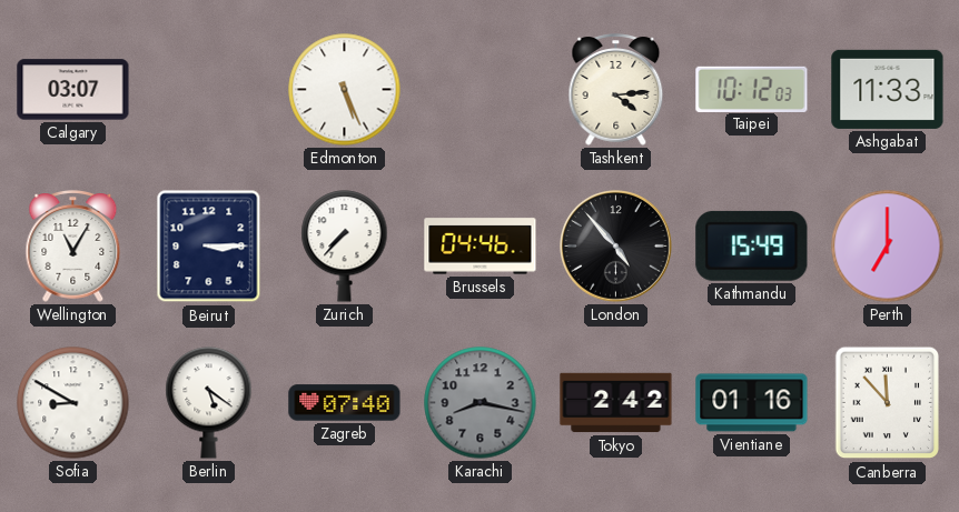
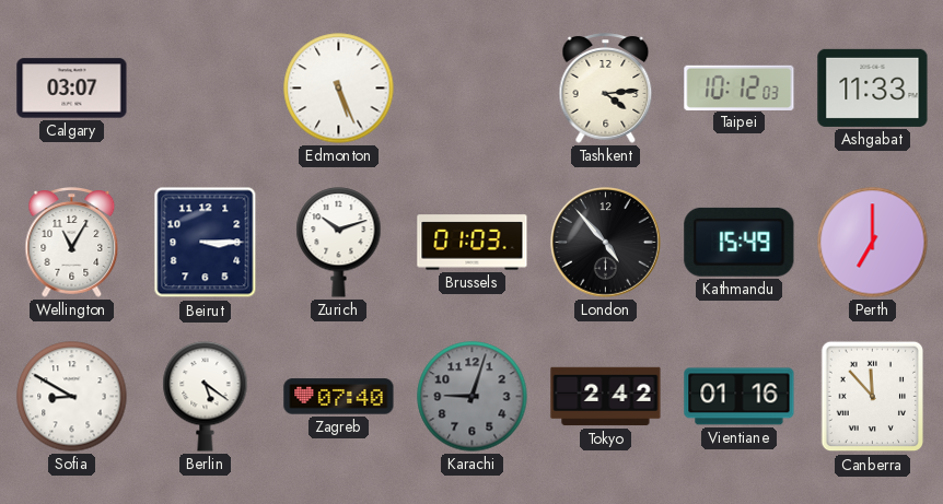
Zurich: 7:37 -> 10:12
Brussels: 04:46 -> 01:03
Karachi: 8:17 -> 9:03
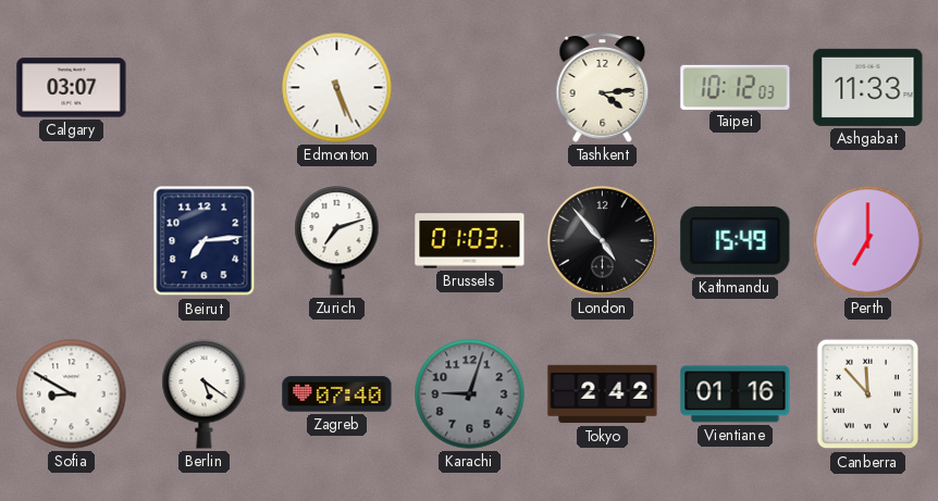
Wellington: 11:05 -> none
Beirut: 3:15 -> 7:14
Zurich: 10:12 -> 7:12
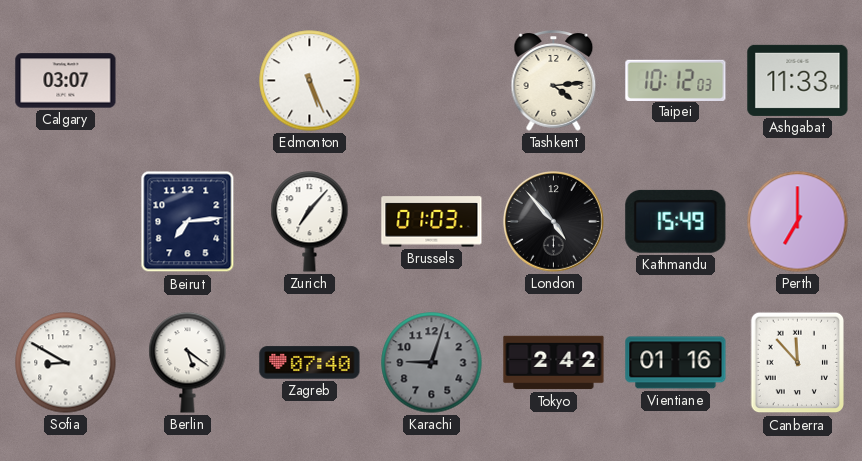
Zurich: 7:12 -> 7:07
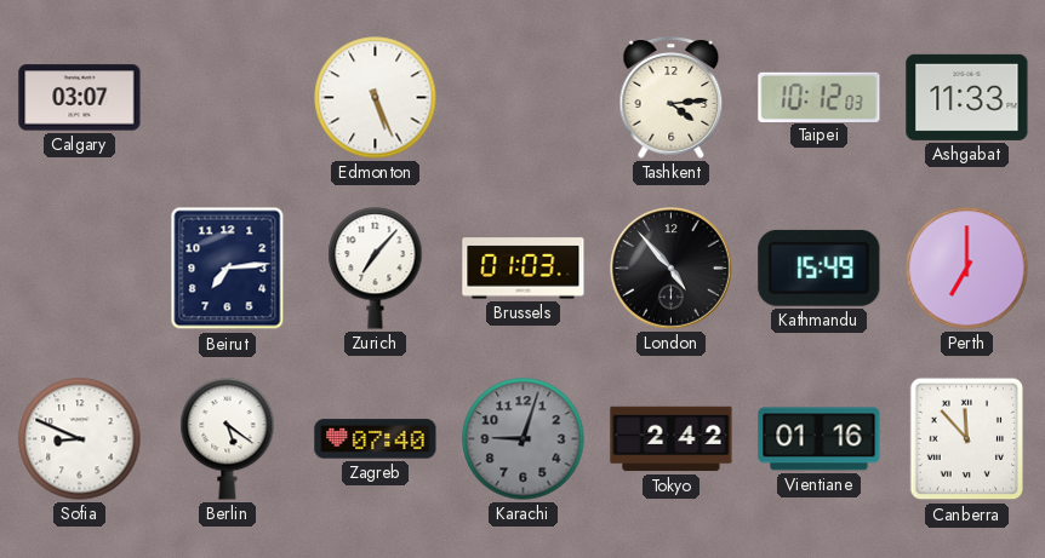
Sofia: 8:50 -> 8:49
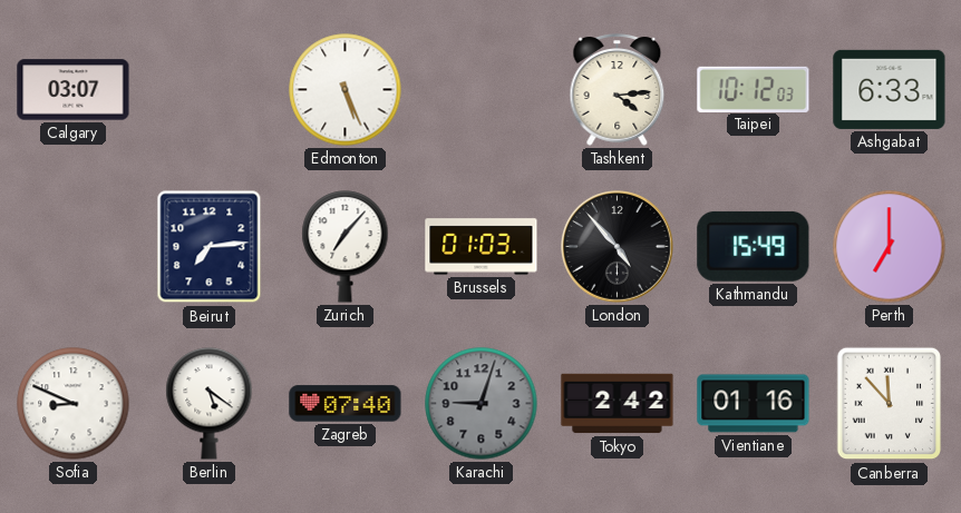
Ashgabat: 11:33 -> 6:33
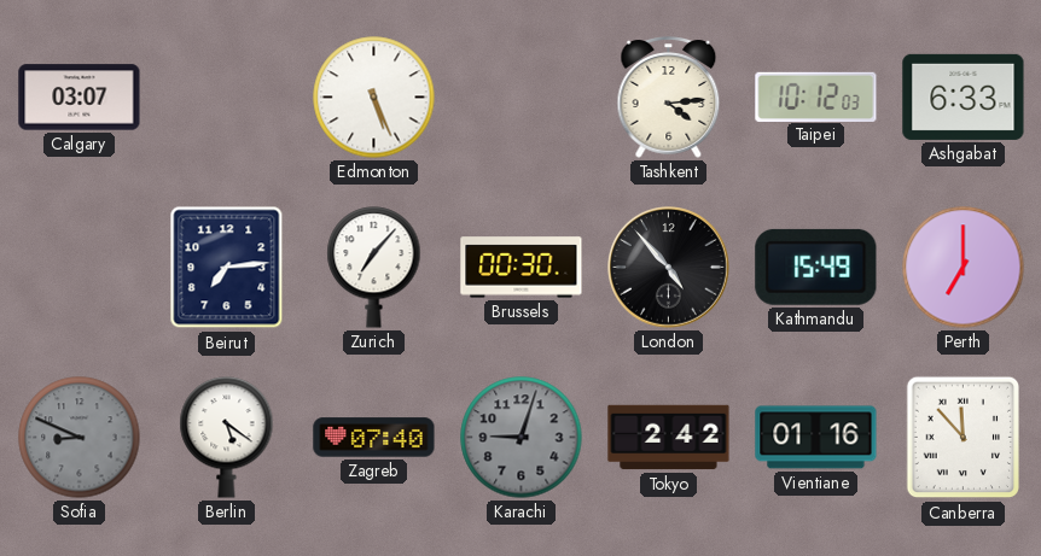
Brussels: 01:03 -> 00:30
Sofia dial: white -> grey
